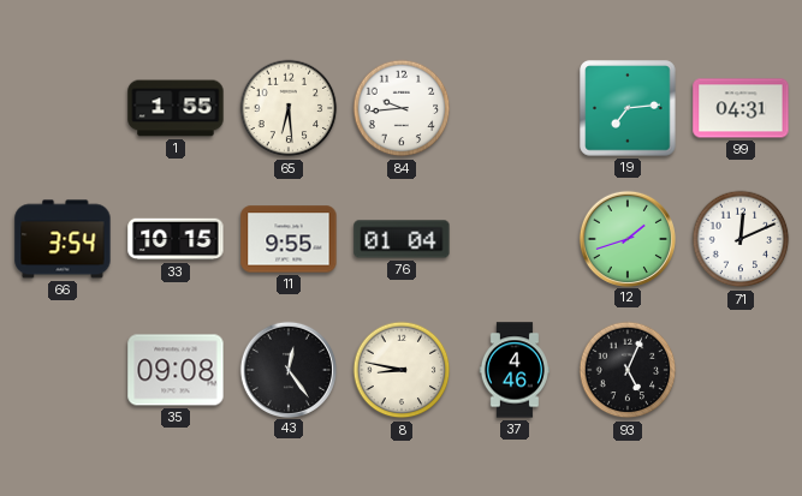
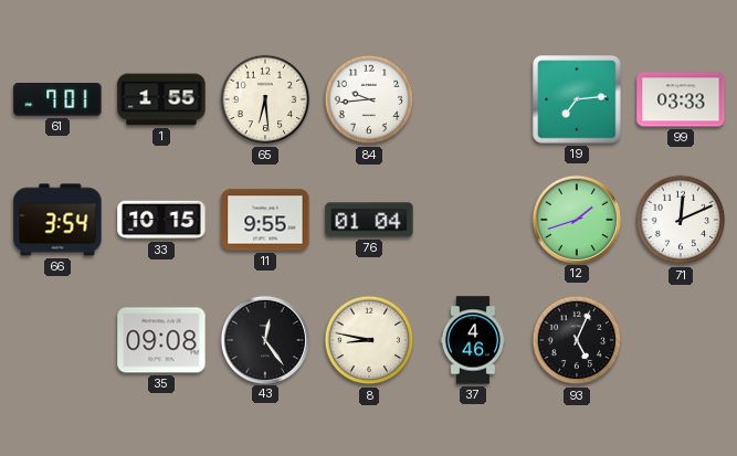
61: none -> 7:01
99: 04:31 -> 03:33
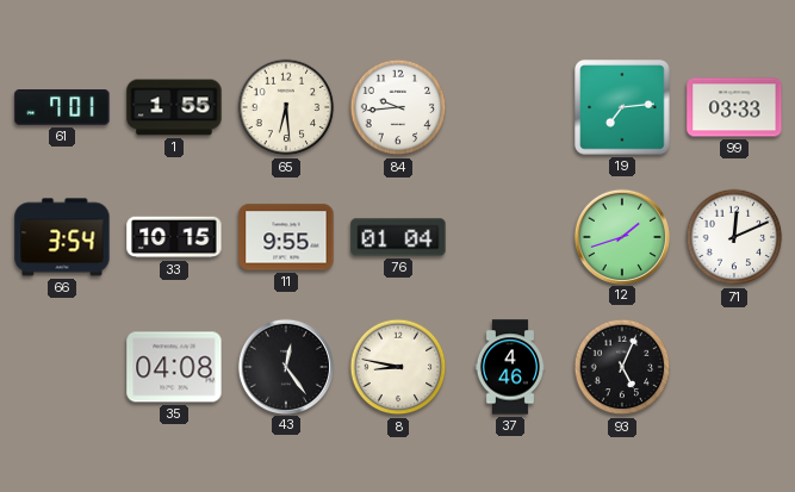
35: 09:08 -> 04:08
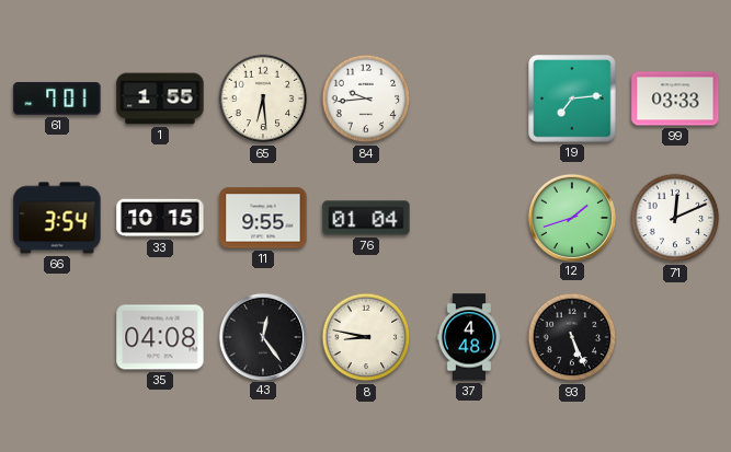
37: 4:46 -> 4:48
93: 5:04 -> 5:26
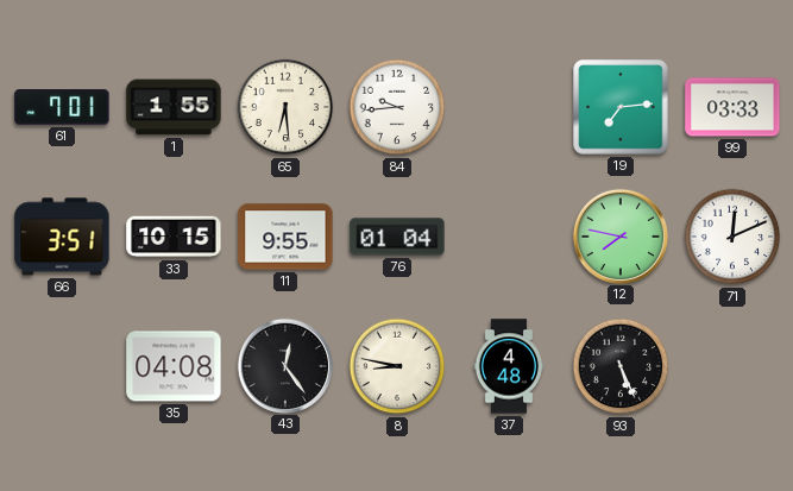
66: 3:54 -> 3:51
12: 1:42 -> 7:47
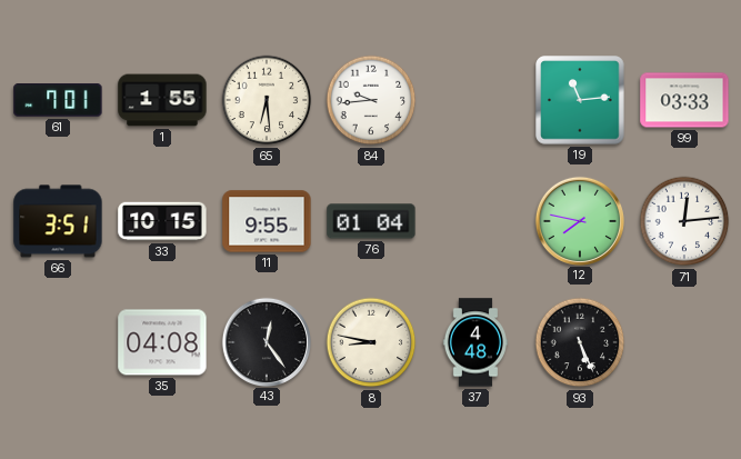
19: 7:14 -> 11:14
71: 12:11 -> 12:14
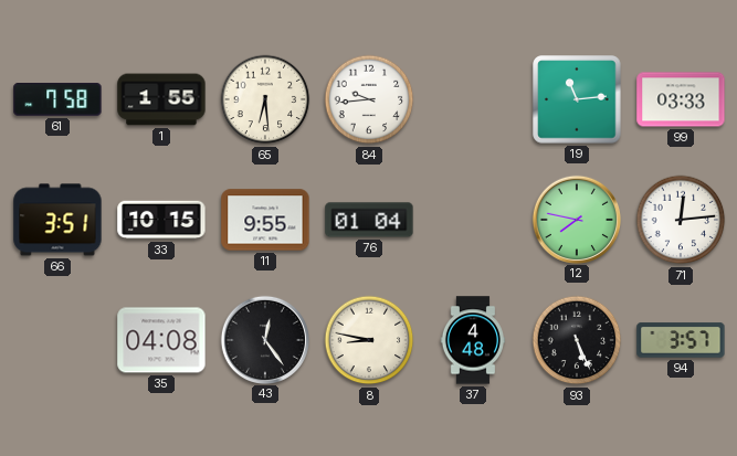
61: 7:01 -> 7:58
94: none -> 3:57
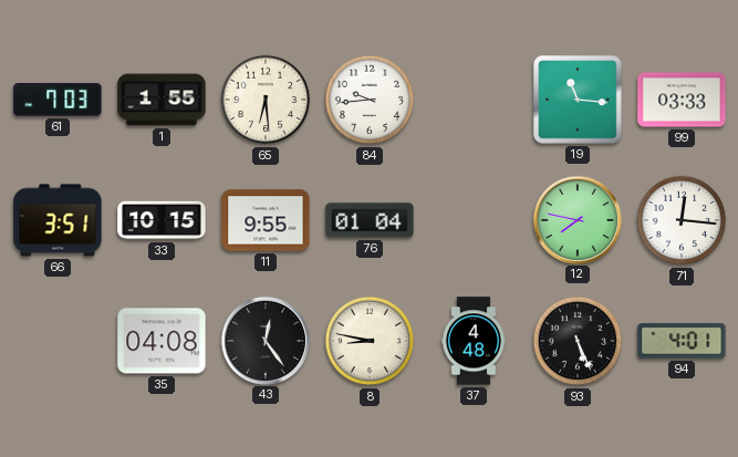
61: 7:58 -> 7:03
19: 11:14 -> 11:16
71: 12:14 -> 12:16
94: 3:57 -> 4:01
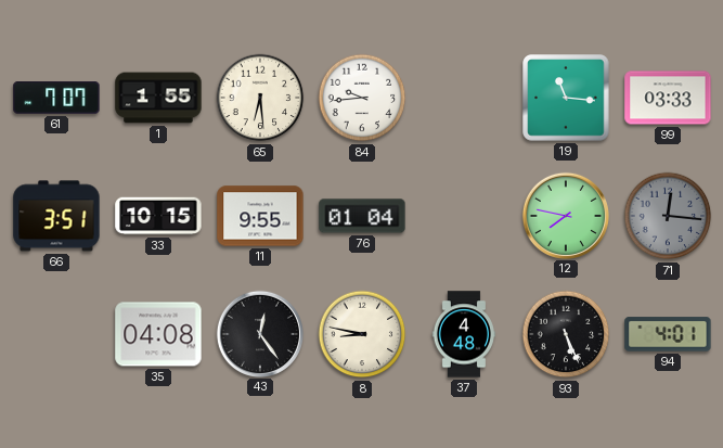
61: 7:03 -> 7:07
71 dial: white -> grey
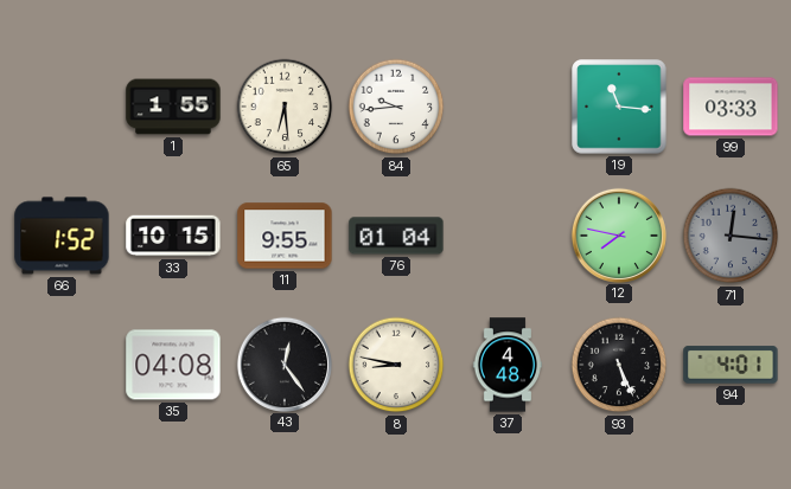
61: 7:07 -> none
66: 3:51 -> 1:52
